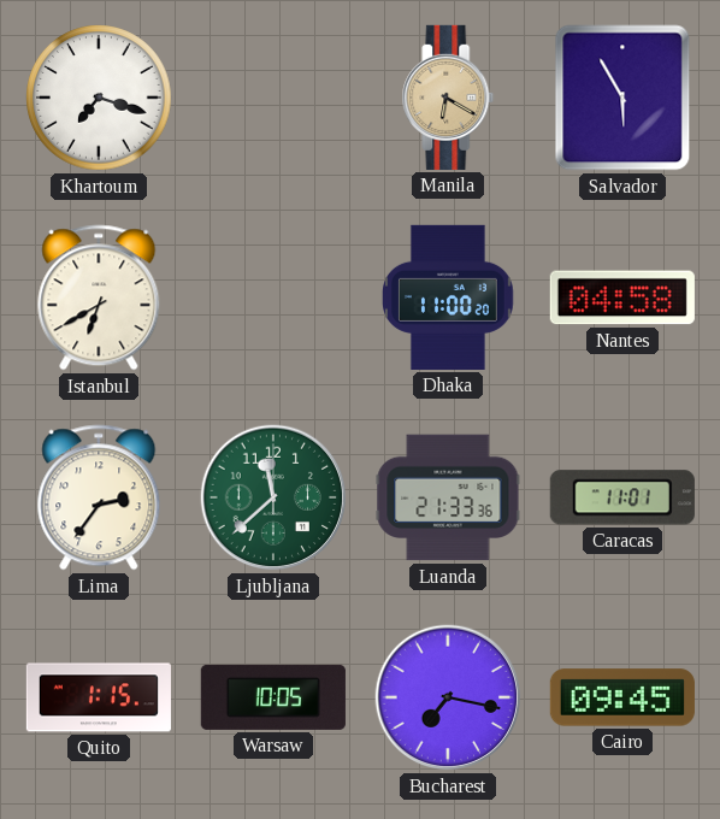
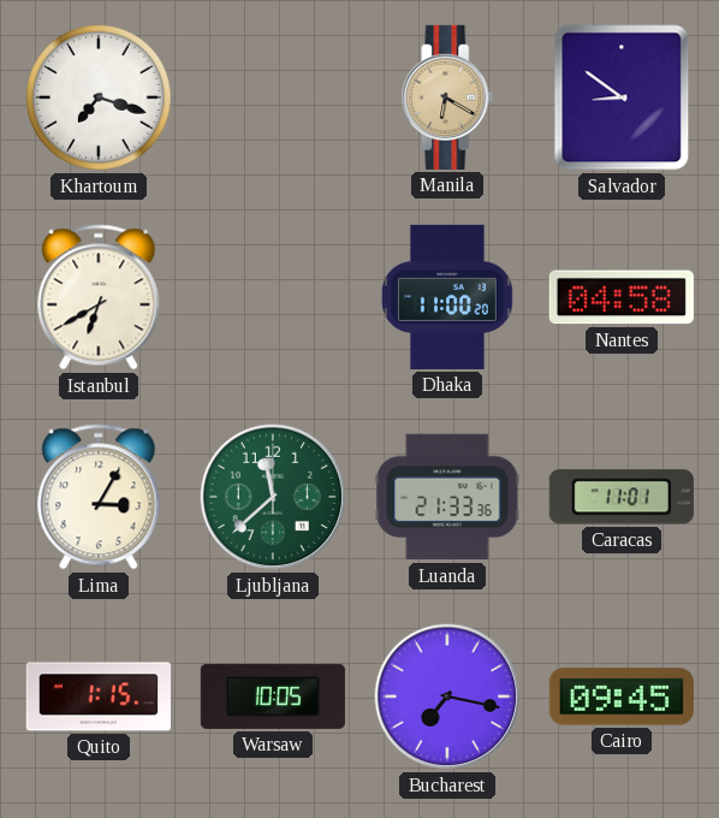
Salvador: 5:55 -> 8:51
Lima: 2:36 -> 3:05
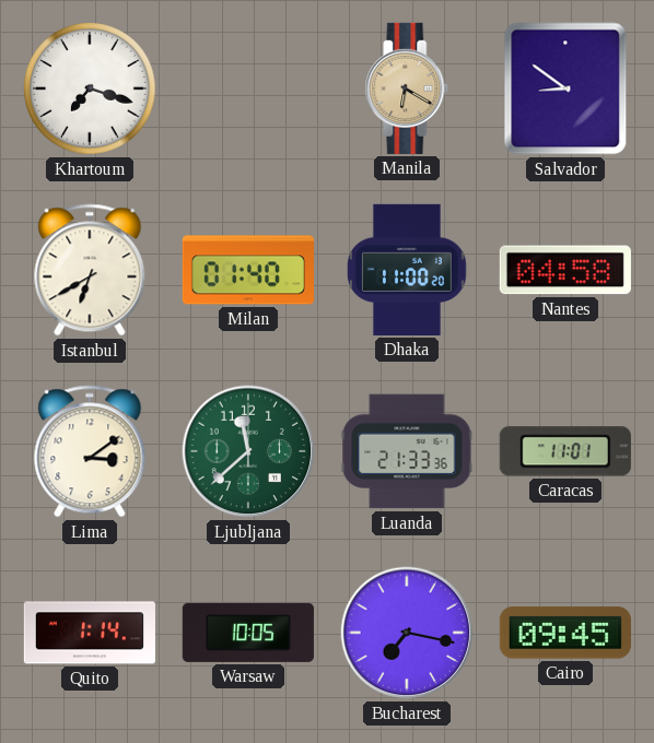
Milan: none -> 01:40
Lima: 3:05 -> 3:09
Quito: 1:15 -> 1:14
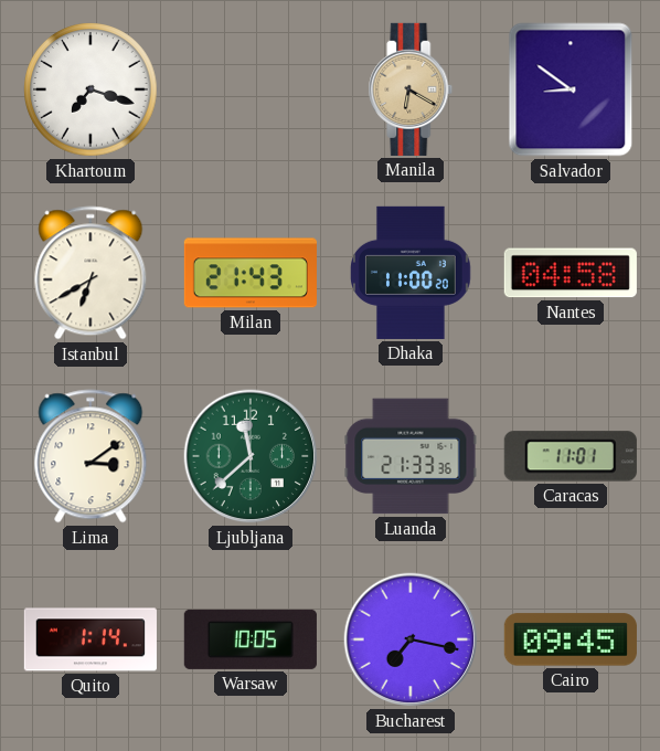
Milan: 01:40 -> 21:43
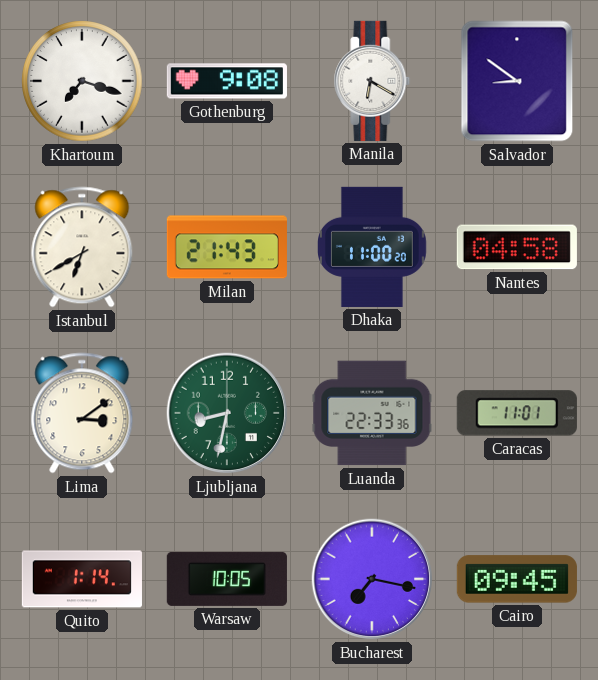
Gothenburg: none -> 9:08
Manila dial: champagne -> white
Ljubljana: 11:38 -> 8:32
Luanda: 21:33 -> 22:33
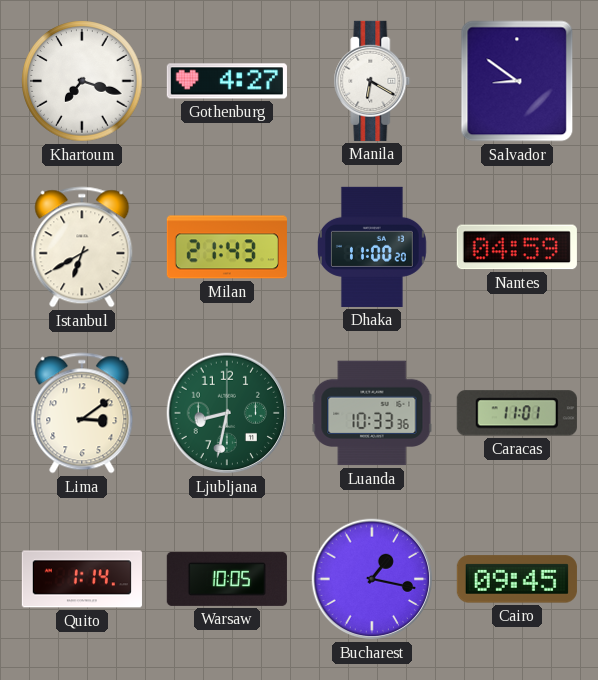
Gothenburg: 9:08 -> 4:27
Nantes: 04:58 -> 04:59
Luanda: 22:33 -> 10:33
Bucharest: 7:17 -> 1:17
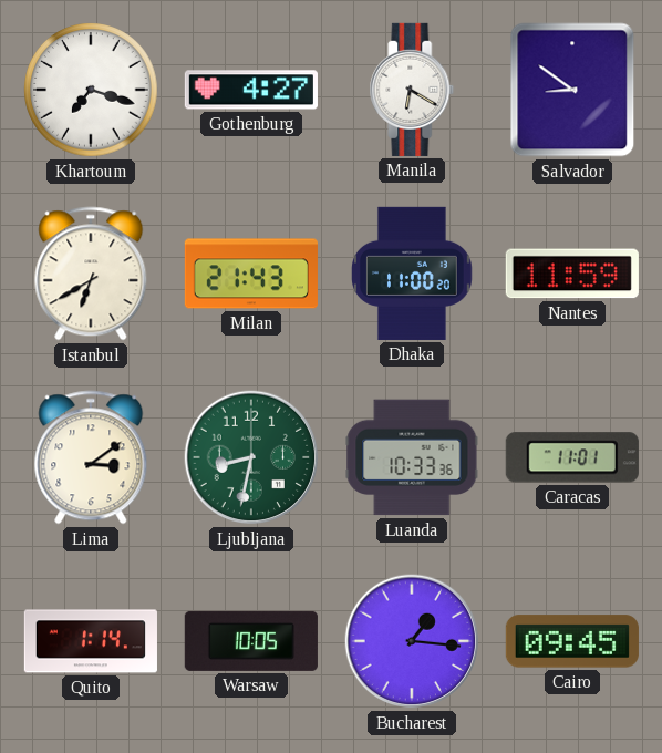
Nantes: 04:59 -> 11:59
Bucharest: 1:17 -> 1:16
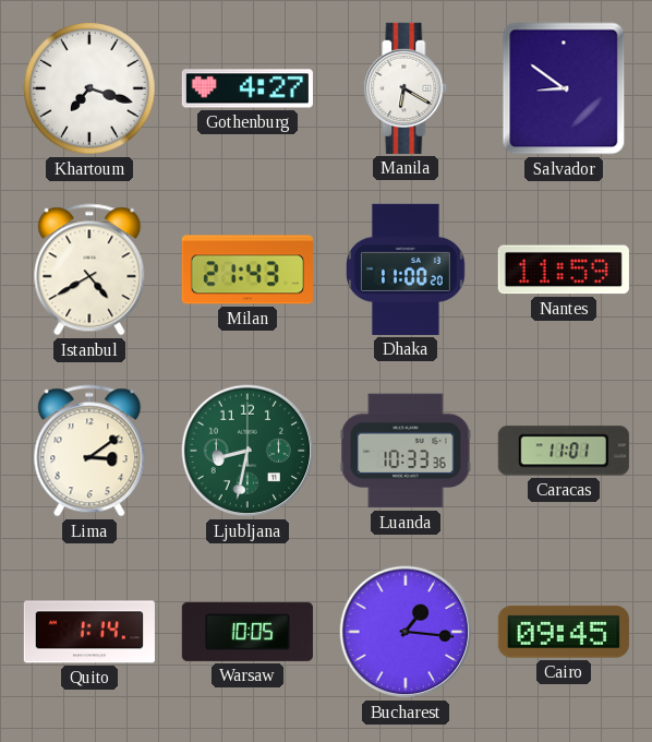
Istanbul: 6:40 -> 4:40
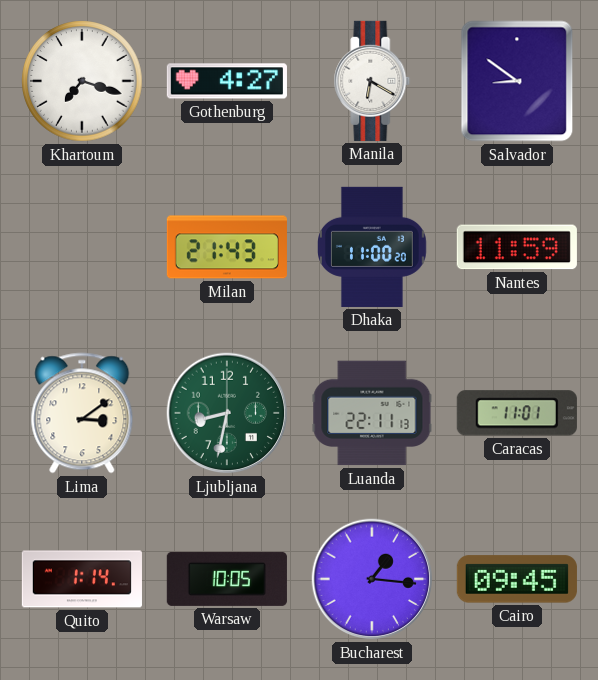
Istanbul: 4:40 -> none
Luanda: 10:33 -> 22:11
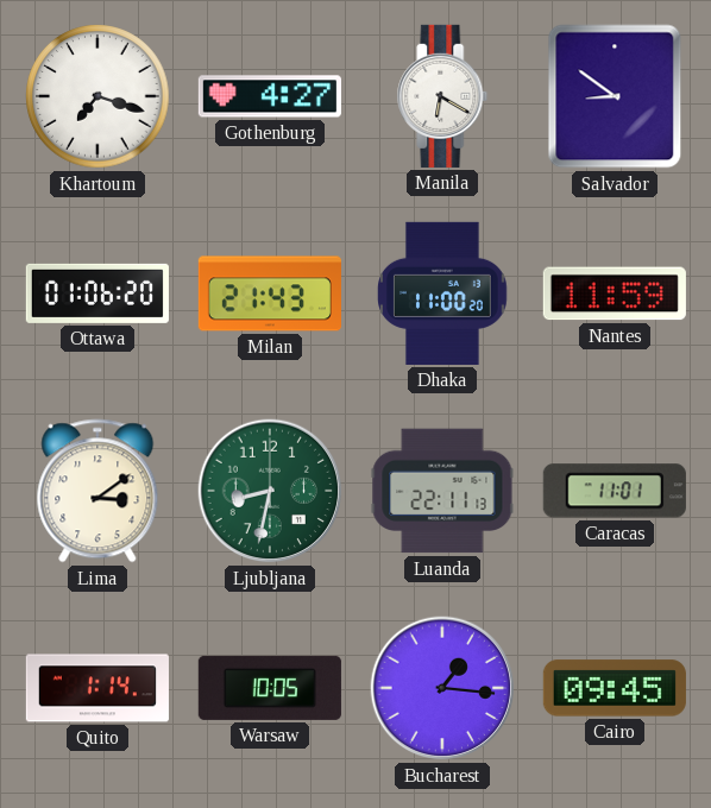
Ottawa: none -> 01:06
